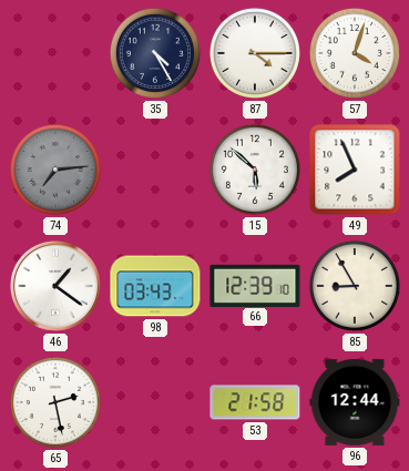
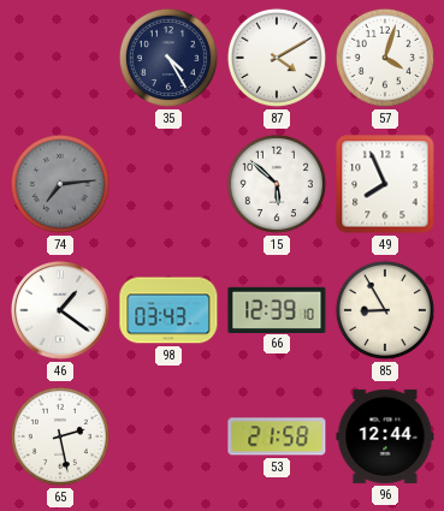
87: 4:15 -> 4:10
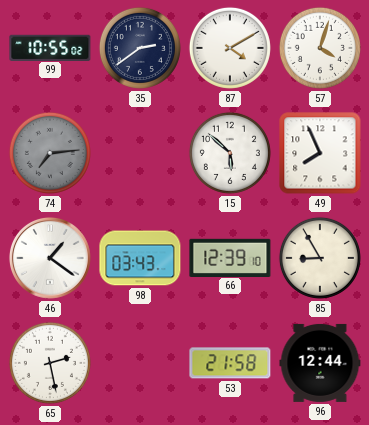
99: none -> 10:55
35: 4:25 -> 2:39
